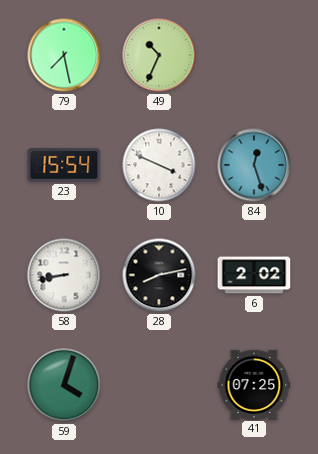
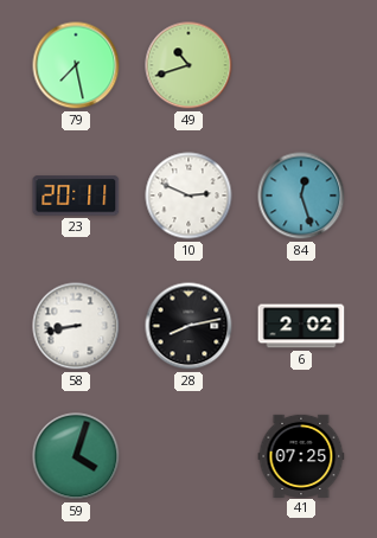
49: 10:34 -> 10:42
23: 15:54 -> 20:11
10: 3:49 -> 2:49
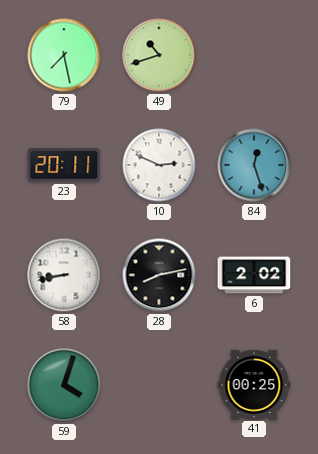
41: 07:25 -> 00:25
